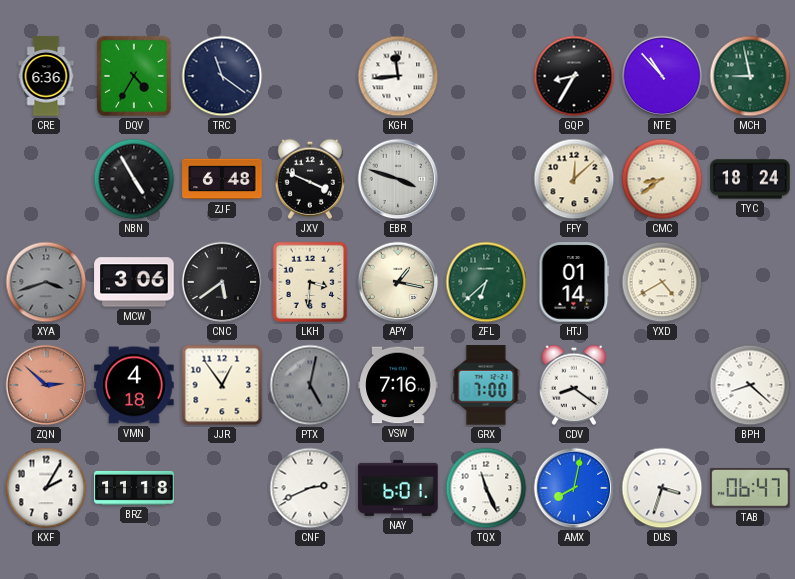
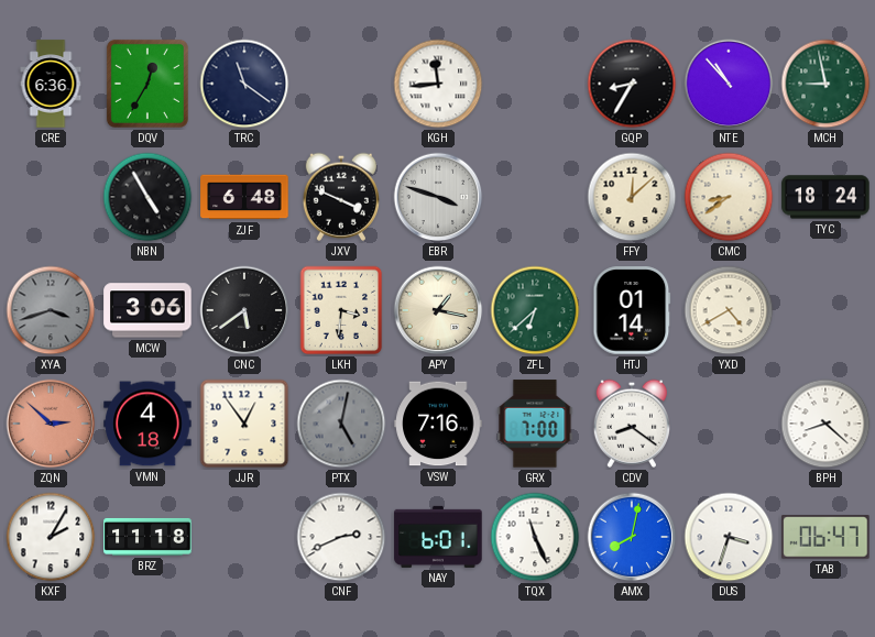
DQV: 4:35 -> 12:35
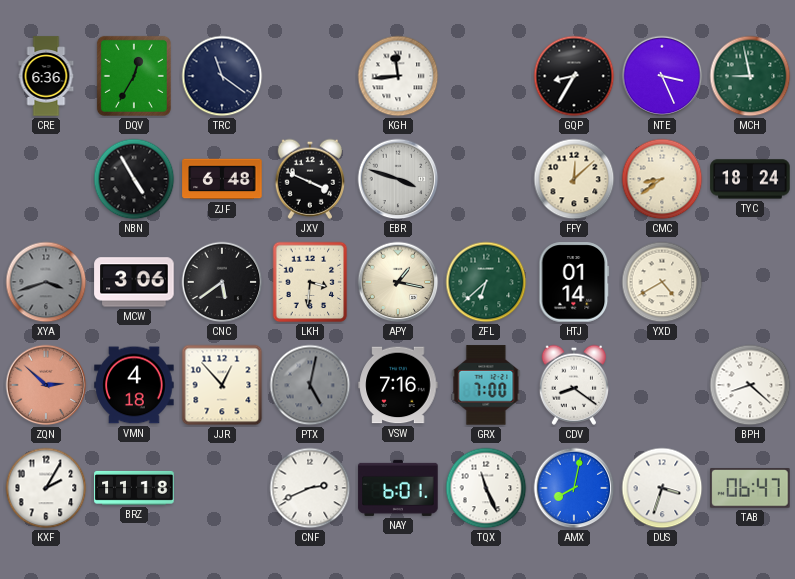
NTE: 10:53 -> 3:26
JJR: 12:54 -> 12:53
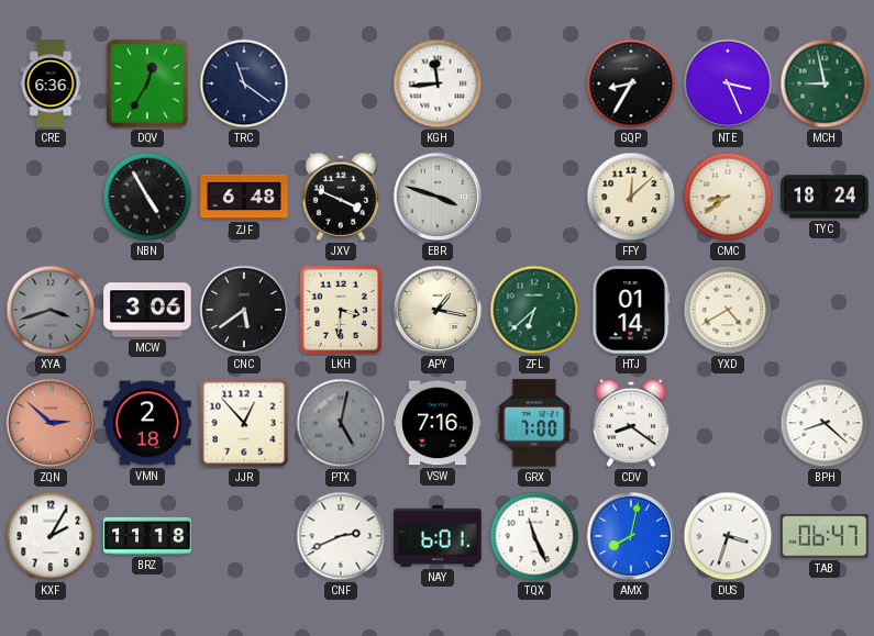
VMN: 4:18 -> 2:18
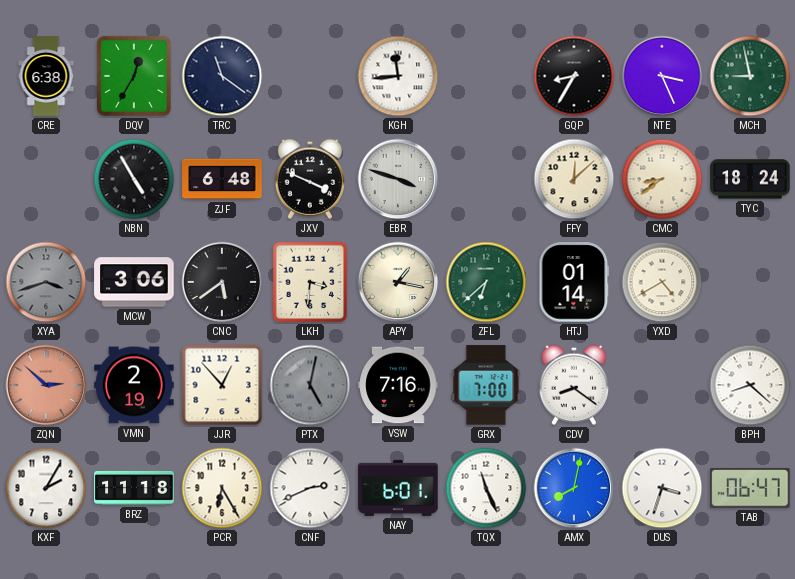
CRE: 6:36 -> 6:38
VMN: 2:18 -> 2:19
PCR: none -> 6:25
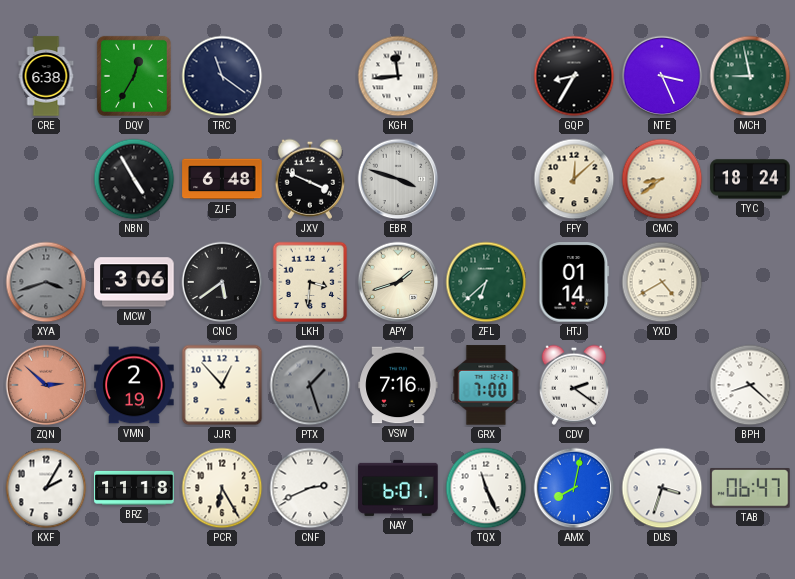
APY: 1:17 -> 1:42
PTX: 5:02 -> 1:27
CDV: 8:21 -> 2:21
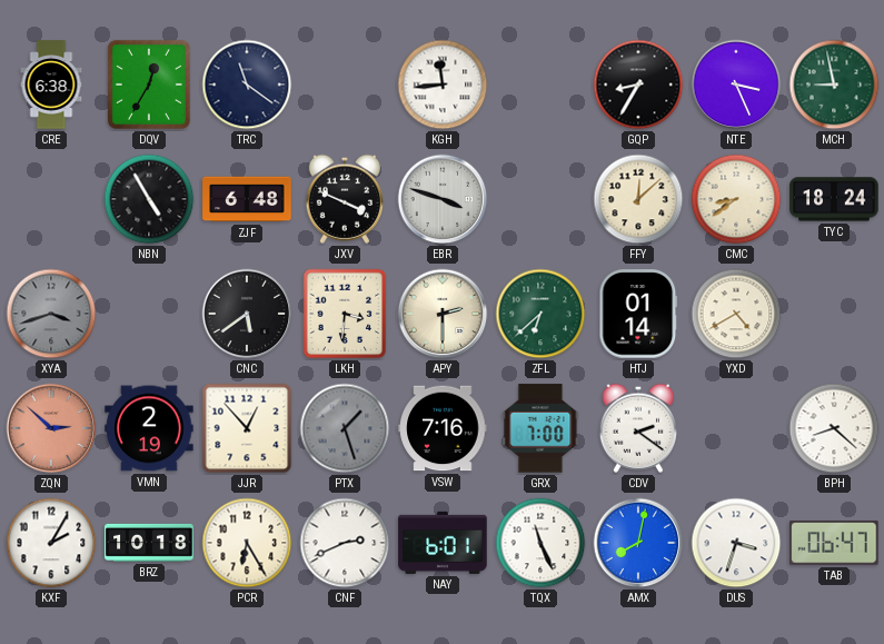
MCW: 3:06 -> none
APY: 1:42 -> 2:30
BRZ: 11:18 -> 10:18
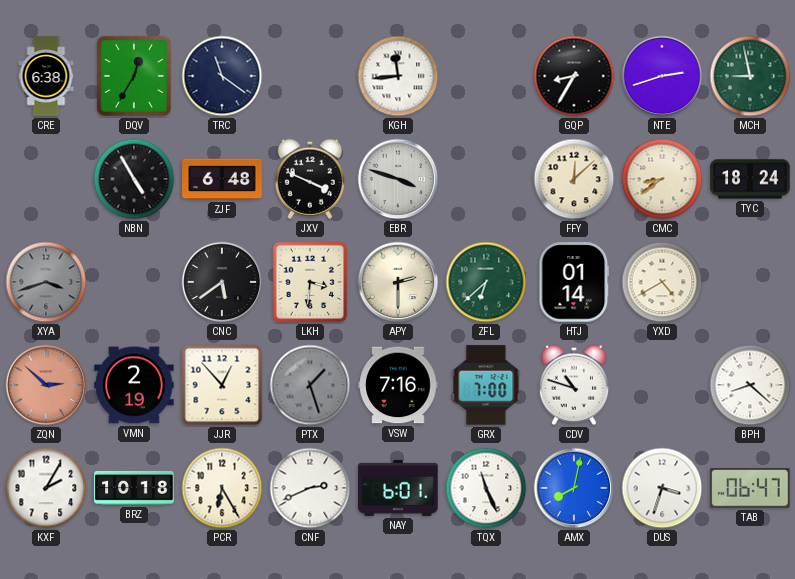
NTE: 3:26 -> 2:42
CDV: 2:21 -> 10:48
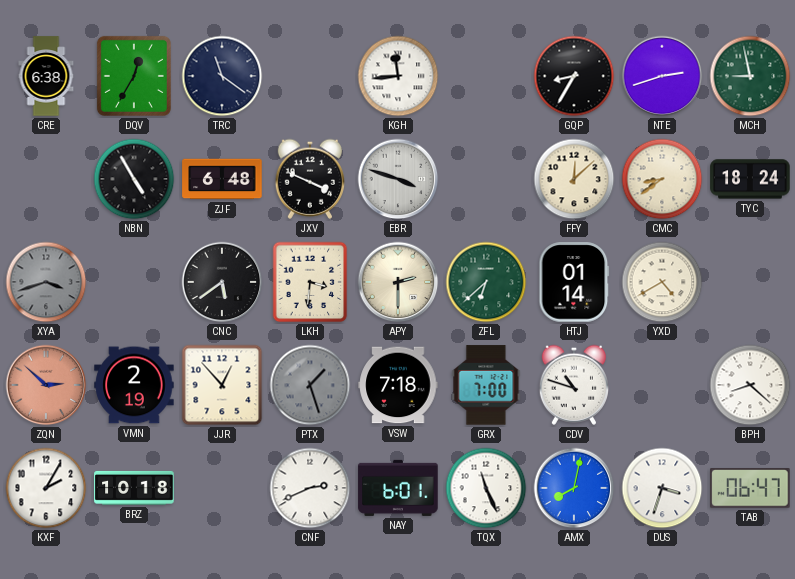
VSW: 7:16 -> 7:18
PCR: 6:25 -> none
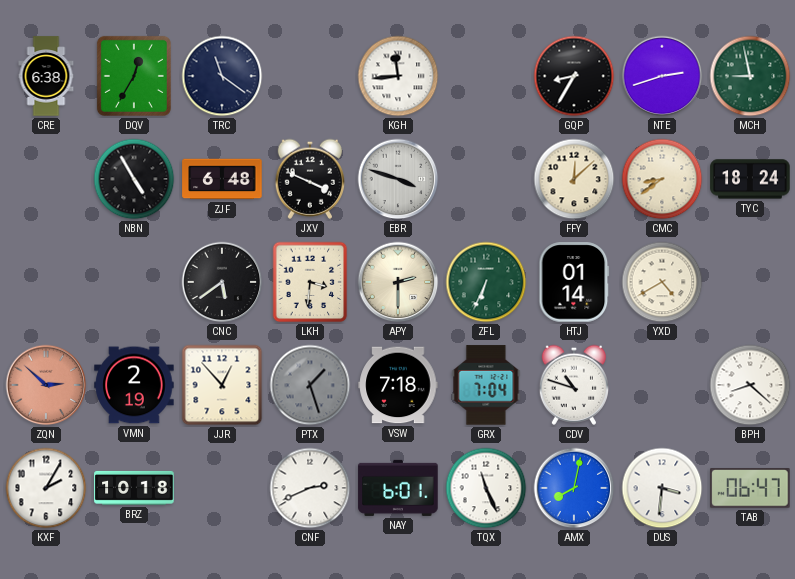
XYA: 3:42 -> none
ZFL: 6:38 -> 6:34
GRX: 7:00 -> 7:04
DUS: 3:33 -> 3:31
